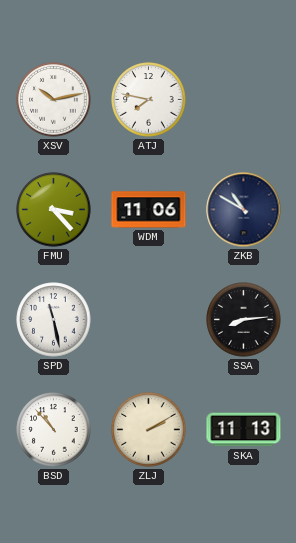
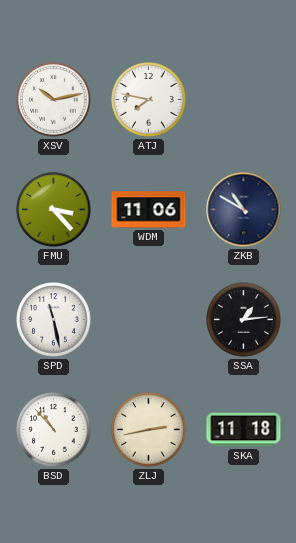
SSA: 8:14 -> 1:14
ZLJ: 2:10 -> 2:43
SKA: 11:13 -> 11:18
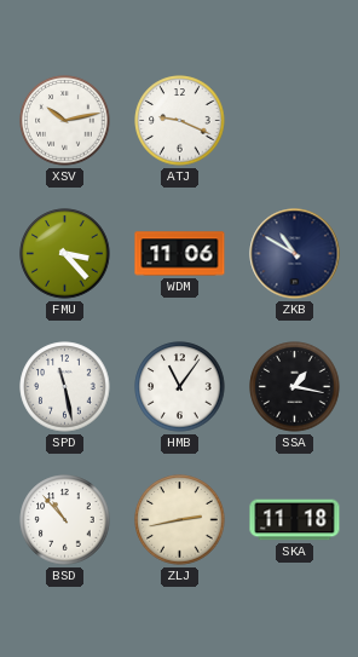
ATJ: 7:47 -> 9:19
HMB: none -> 11:06
SSA: 1:14 -> 1:17
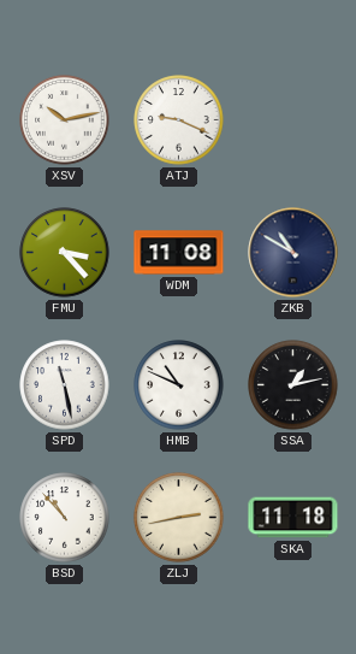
WDM: 11:06 -> 11:08
HMB: 11:06 -> 10:49
SSA: 1:17 -> 1:13
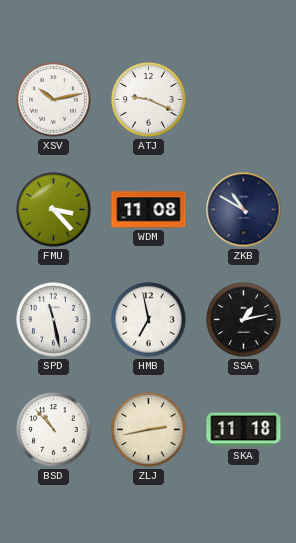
HMB: 10:49 -> 6:58
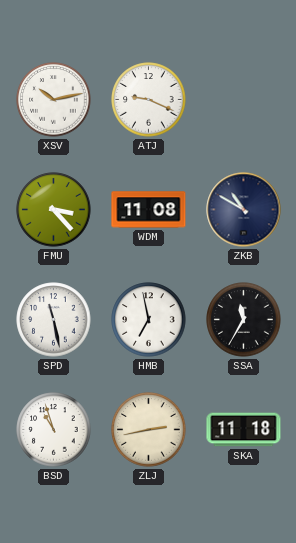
SSA: 1:13 -> 11:35
BSD: 10:53 -> 10:57
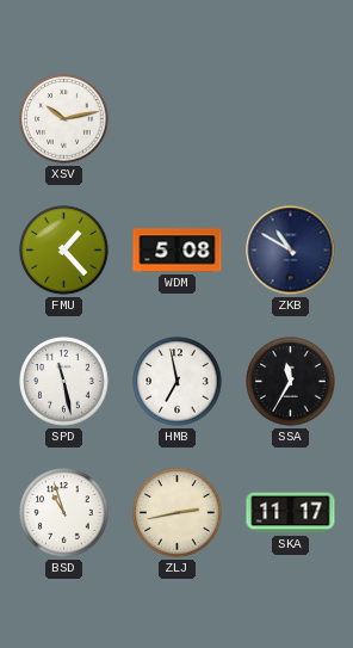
ATJ: 9:19 -> none
FMU: 3:23 -> 1:23
WDM: 11:08 -> 5:08
SKA: 11:18 -> 11:17
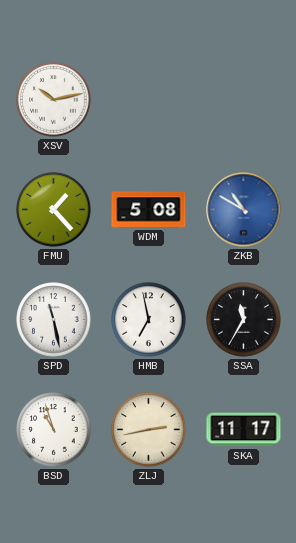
ZKB dial: navy -> blue
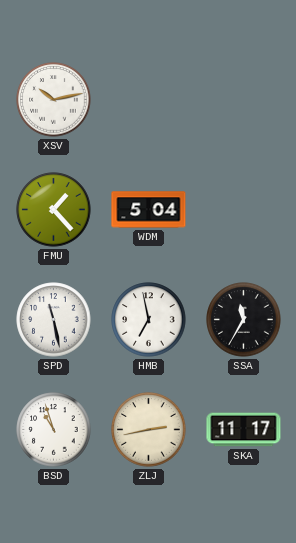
WDM: 5:08 -> 5:04
ZKB: 10:50 -> none
